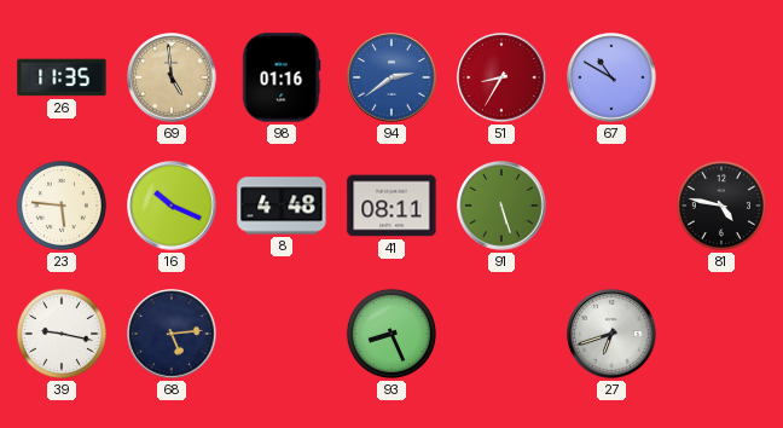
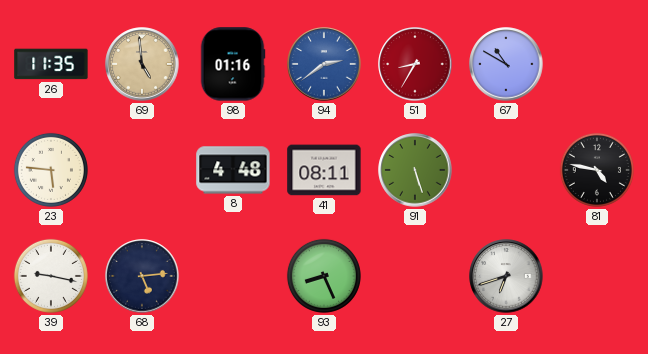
16: 10:19 -> none
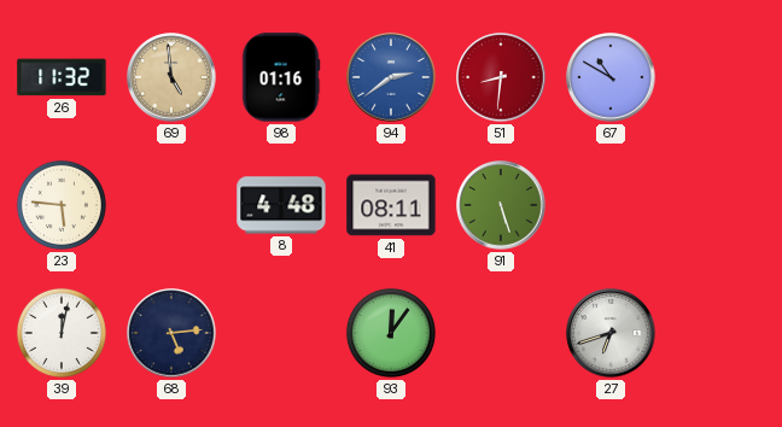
26: 11:35 -> 11:32
51: 8:35 -> 8:31
81: 4:47 -> none
39: 9:17 -> 12:02
93: 8:26 -> 12:06
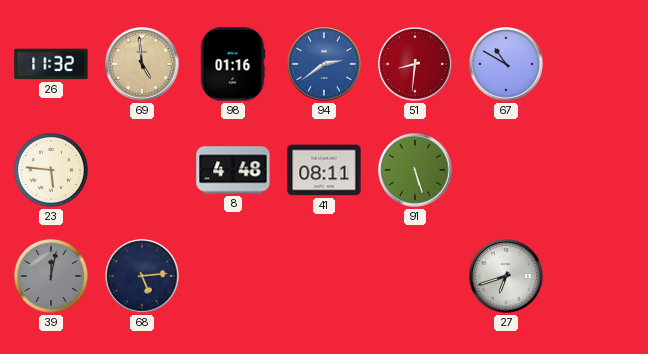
39 dial: white -> grey
93: 12:06 -> none
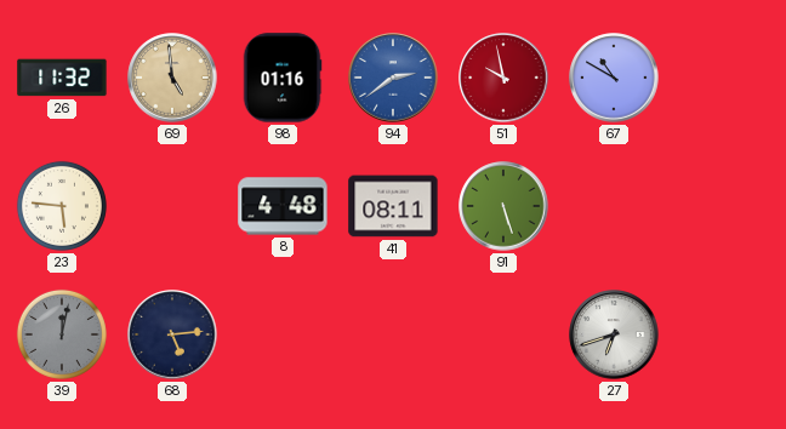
51: 8:31 -> 9:58
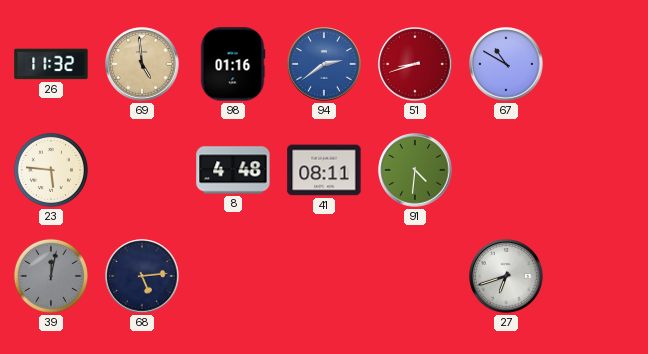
51: 9:58 -> 8:42
91: 5:27 -> 4:31
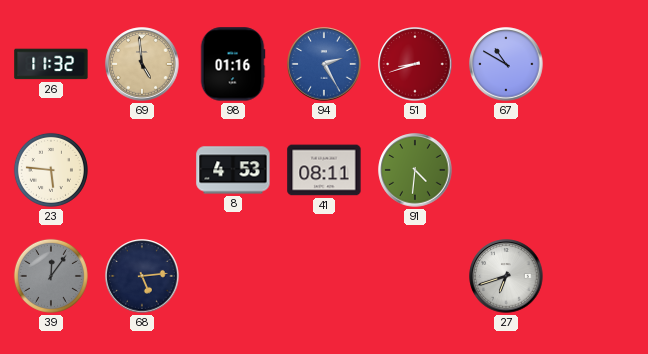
94: 2:39 -> 2:25
8: 4:48 -> 4:53
39: 12:02 -> 12:06
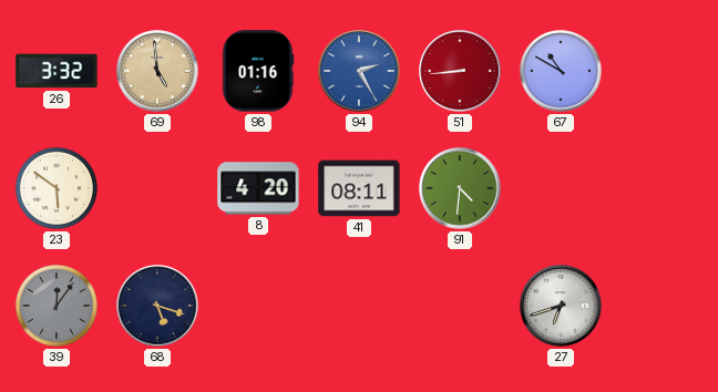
26: 11:32 -> 3:32
51: 8:42 -> 8:44
23: 5:46 -> 5:51
8: 4:53 -> 4:20
68: 5:14 -> 5:18
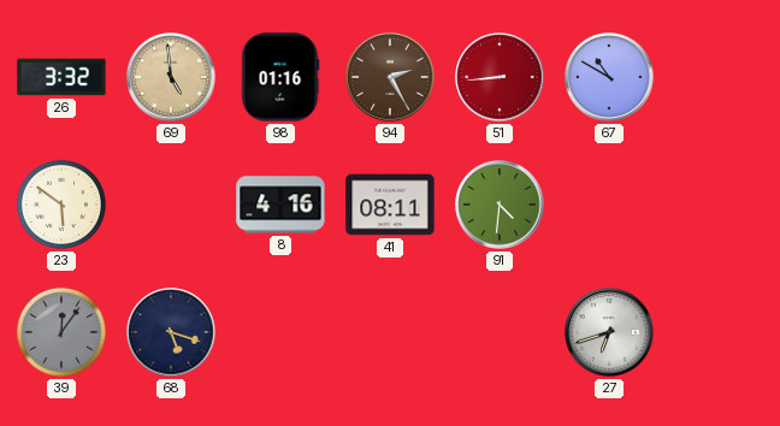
94 dial: blue -> brown
8: 4:20 -> 4:16
